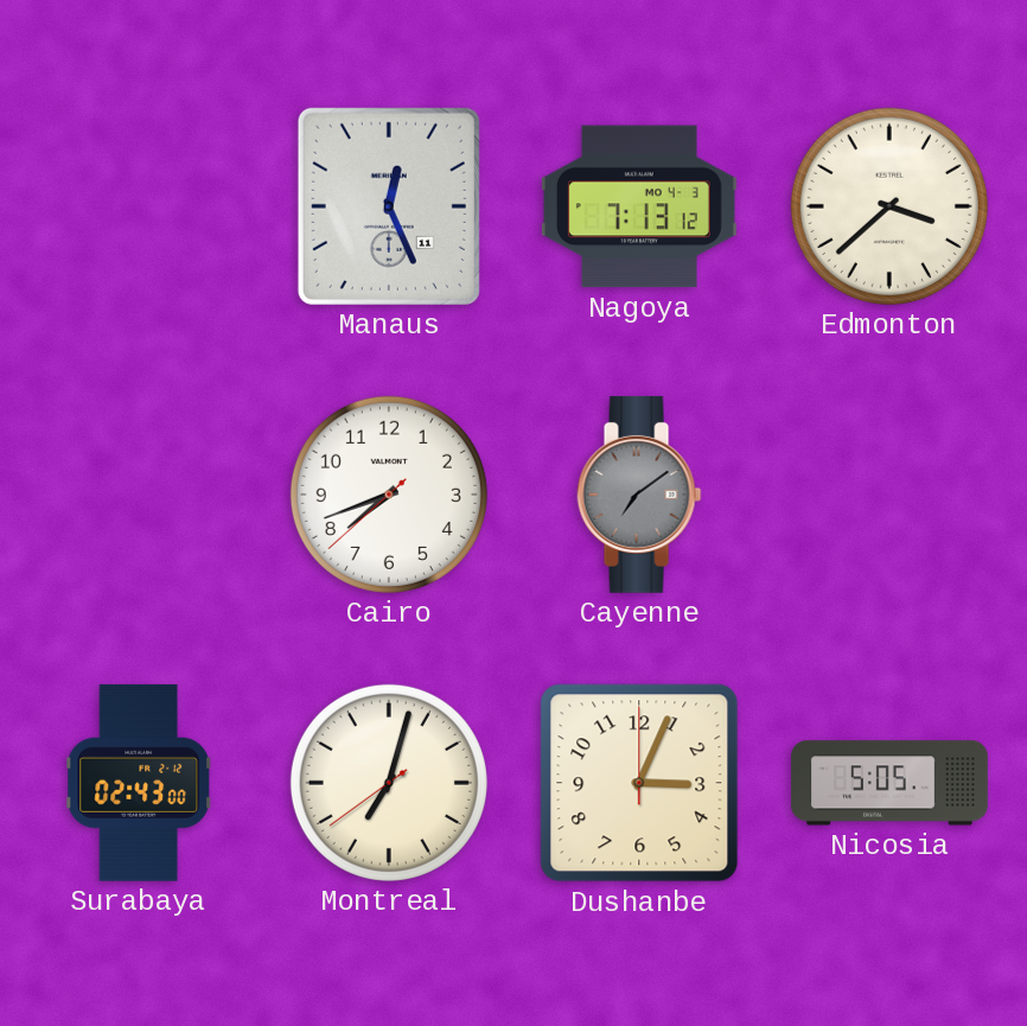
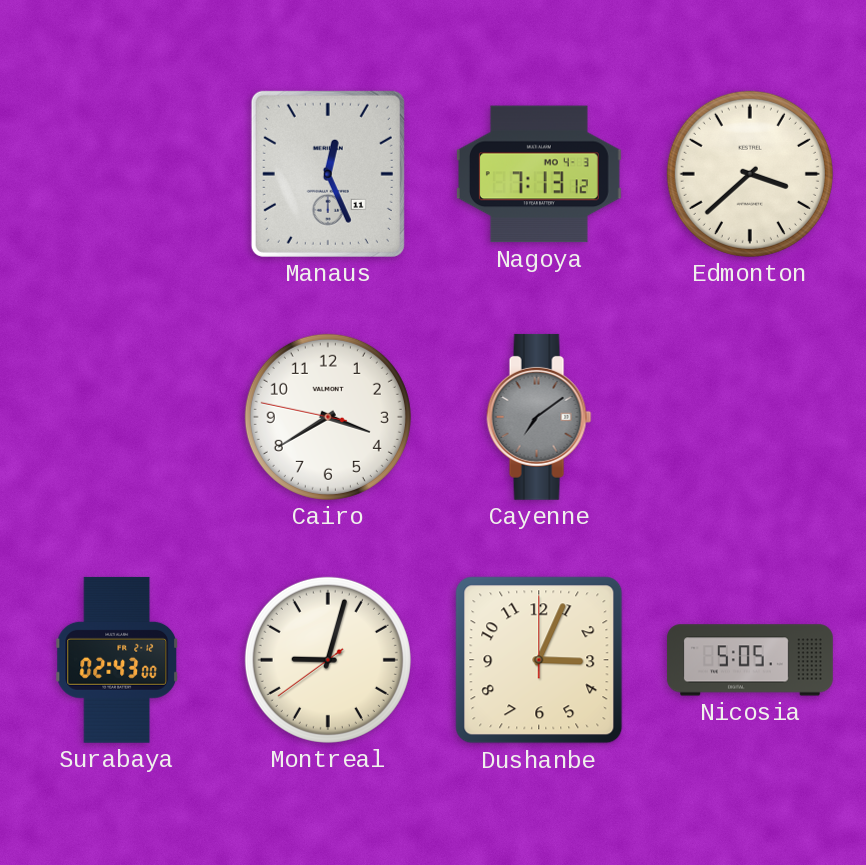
Cairo: 7:41 -> 3:39
Montreal: 7:02 -> 9:02
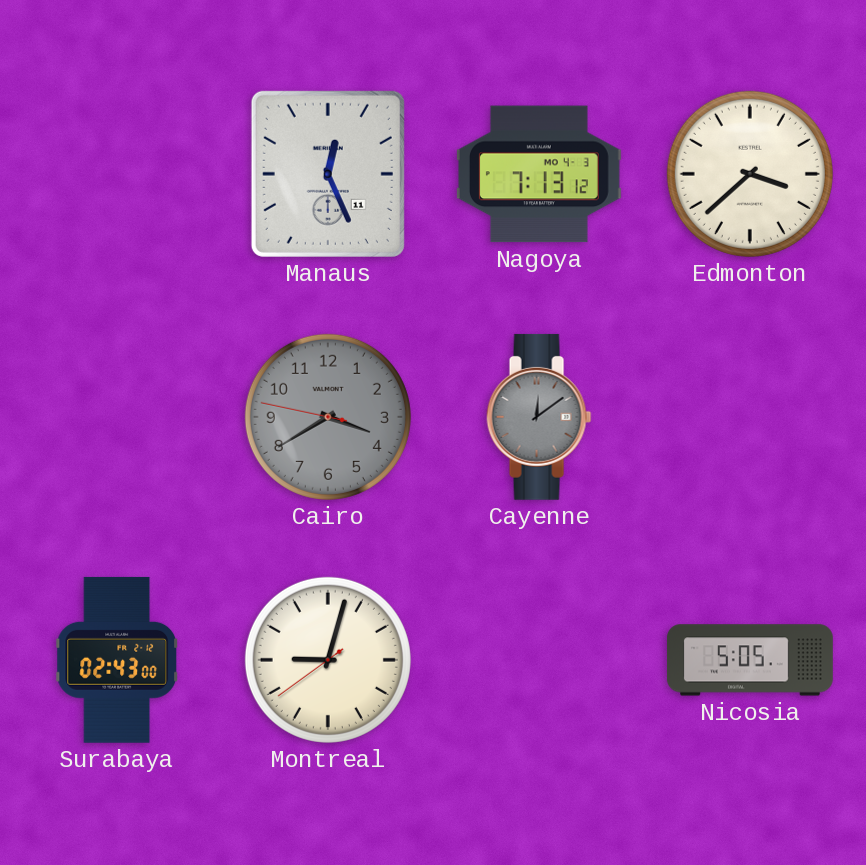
Cairo dial: white -> grey
Cayenne: 7:09 -> 12:09
Dushanbe: 3:04 -> none
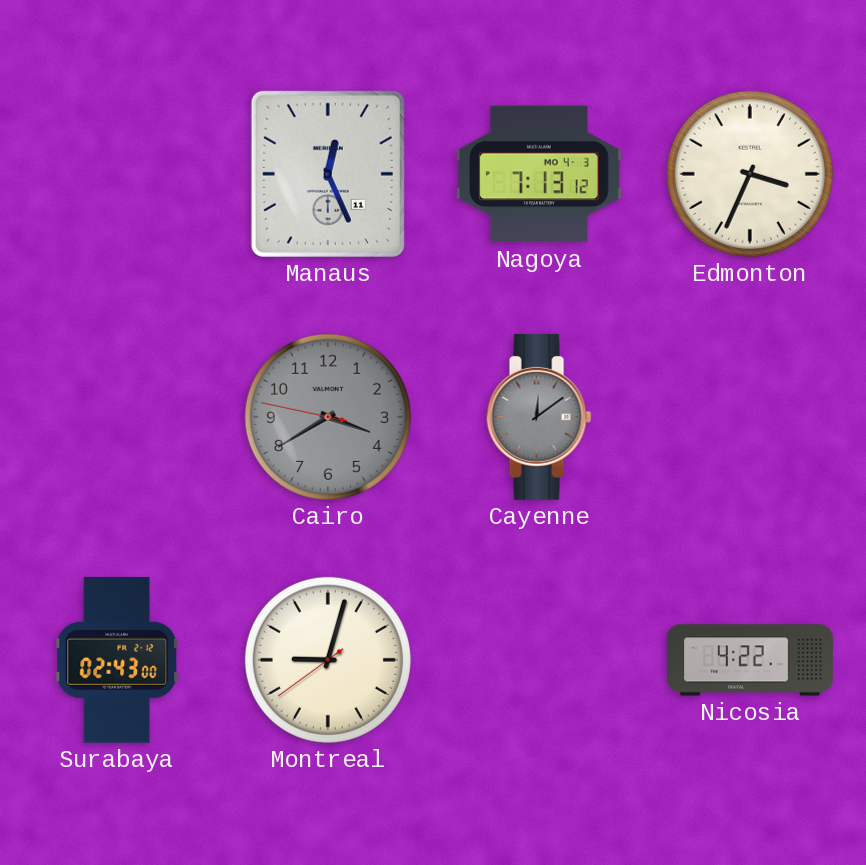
Edmonton: 3:38 -> 3:34
Nicosia: 5:05 -> 4:22
